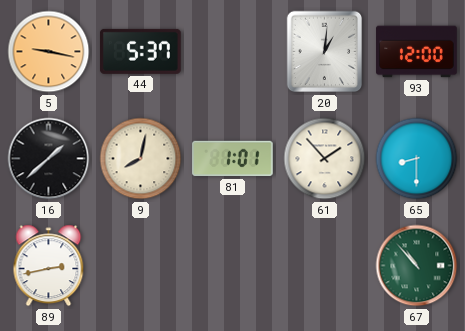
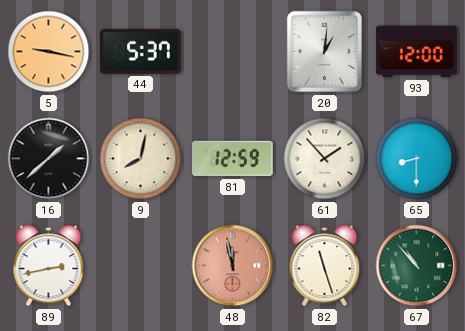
81: 1:01 -> 12:59
48: none -> 11:58
82: none -> 11:27
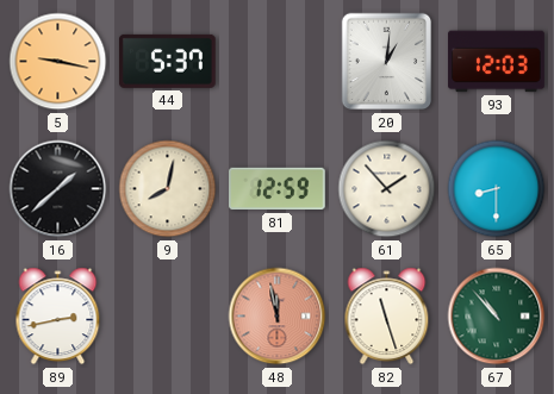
93: 12:00 -> 12:03
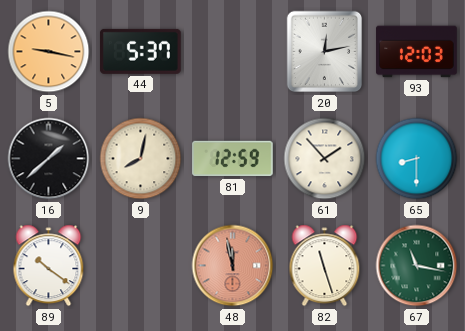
20: 1:01 -> 12:13
89: 2:43 -> 10:21
67: 10:53 -> 11:17
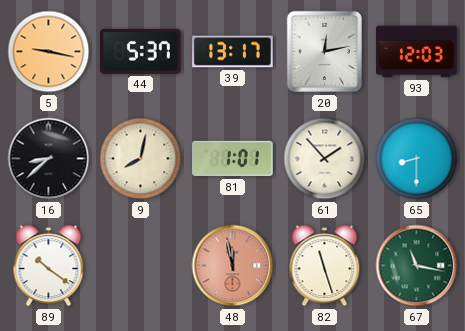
39: none -> 13:17
16: 1:38 -> 8:38
81: 12:59 -> 1:01
